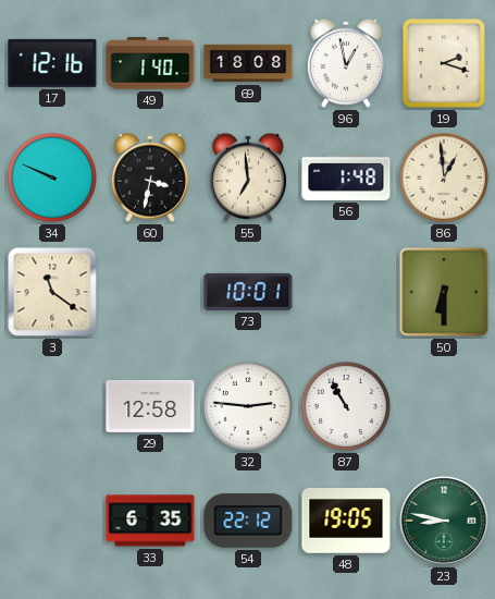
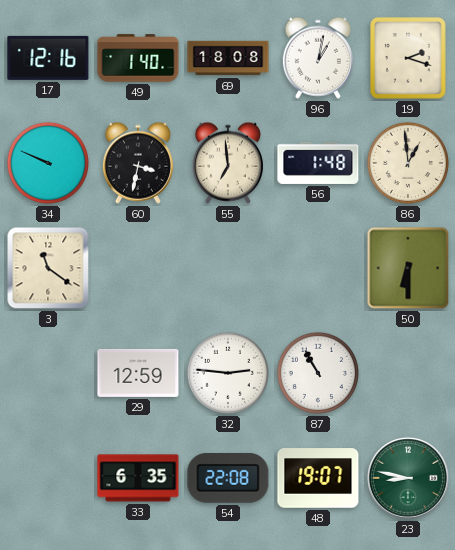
96: 12:58 -> 1:02
73: 10:01 -> none
29: 12:58 -> 12:59
54: 22:12 -> 22:08
48: 19:05 -> 19:07
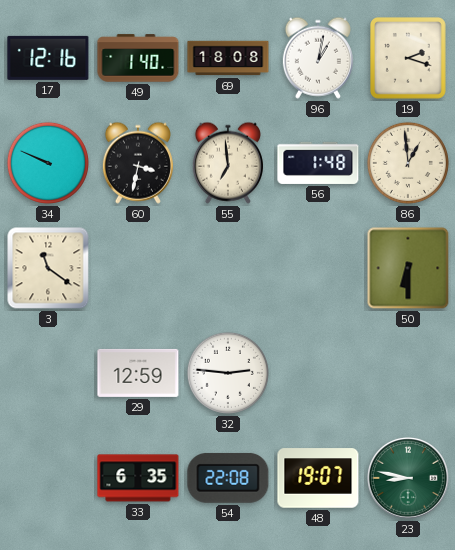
87: 10:55 -> none
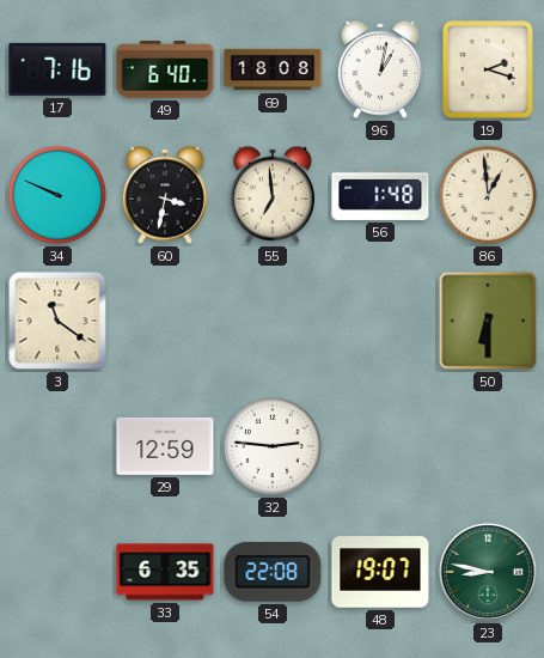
17: 12:16 -> 7:16
49: 1:40 -> 6:40
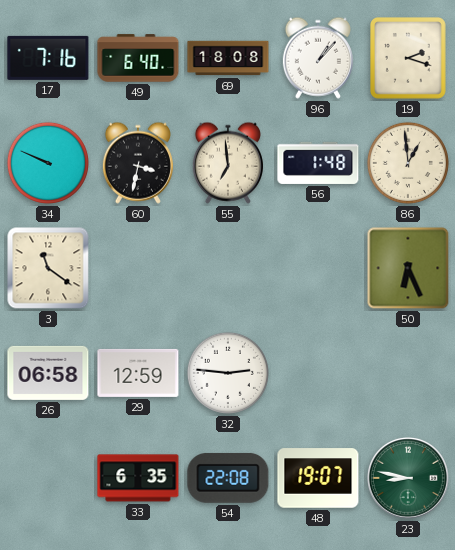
96: 1:02 -> 1:07
50: 6:30 -> 6:26
26: none -> 06:58
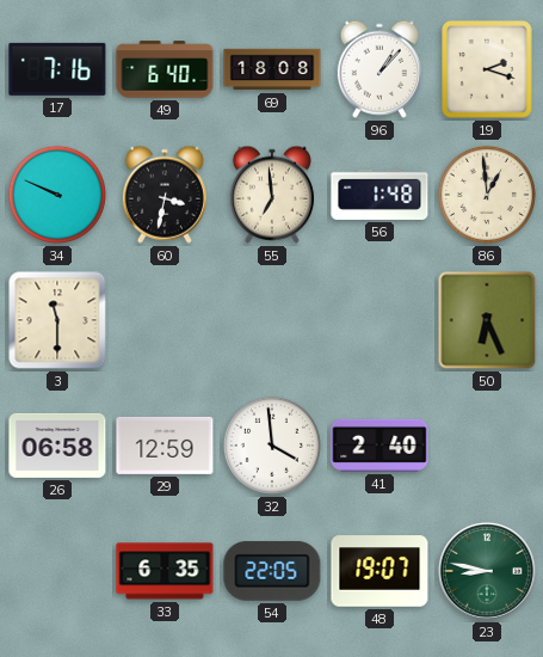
3: 11:21 -> 11:30
32: 2:46 -> 3:59
41: none -> 2:40
54: 22:08 -> 22:05
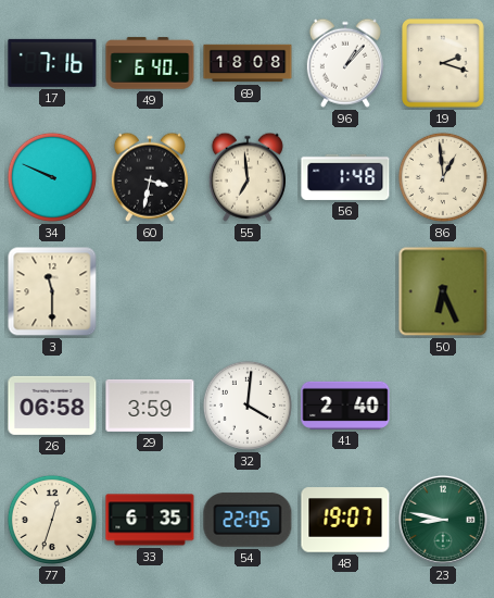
29: 12:59 -> 3:59
32: 3:59 -> 4:01
77: none -> 12:33
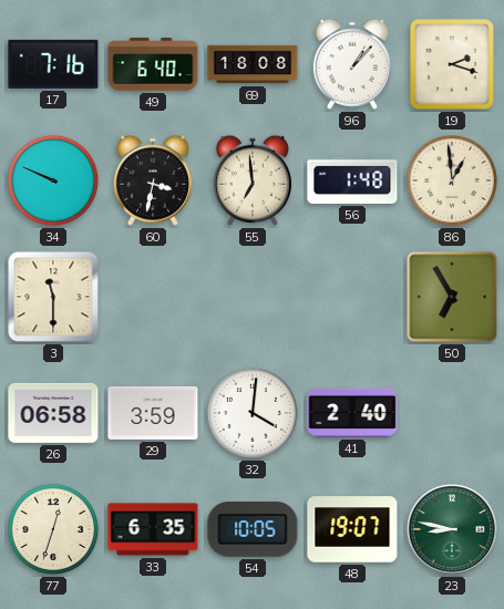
50: 6:26 -> 6:55
54: 22:05 -> 10:05
